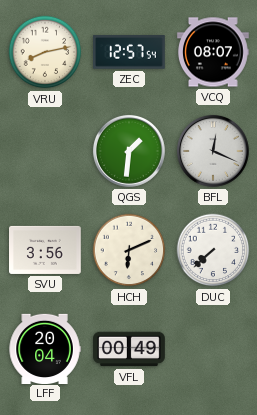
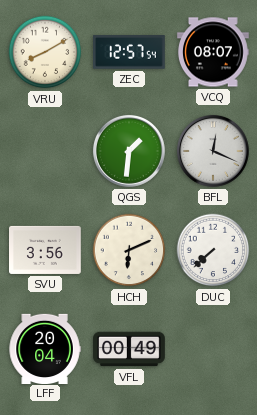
VRU: 8:13 -> 8:10
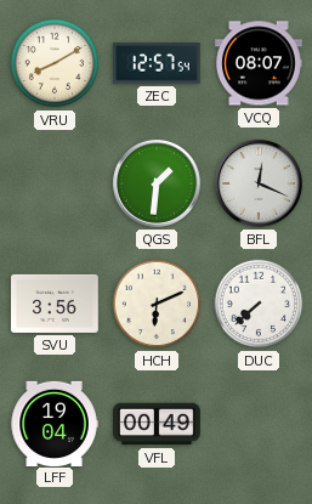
LFF: 20:04 -> 19:04
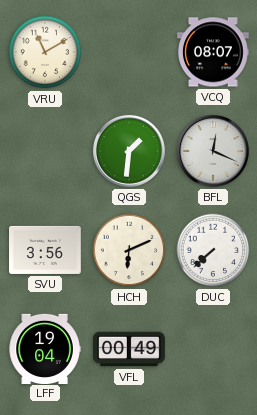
VRU: 8:10 -> 11:10
ZEC: 12:57 -> none
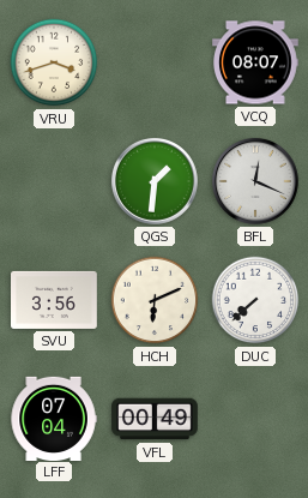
VRU: 11:10 -> 3:42
LFF: 19:04 -> 07:04
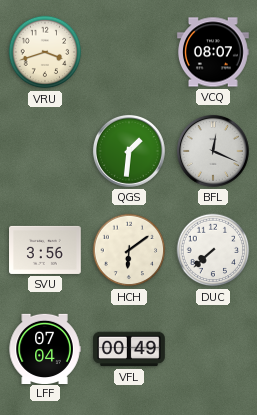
HCH: 6:11 -> 6:09
